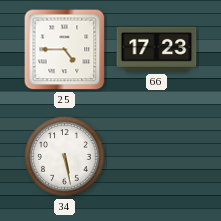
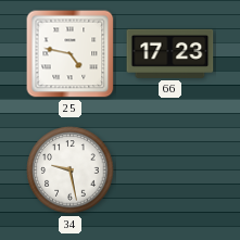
25: 4:45 -> 4:47
34: 5:28 -> 9:28
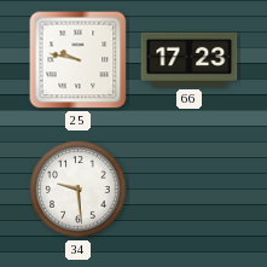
25: 4:47 -> 9:47
34: 9:28 -> 9:29
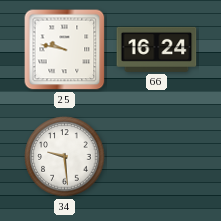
66: 17:23 -> 16:24
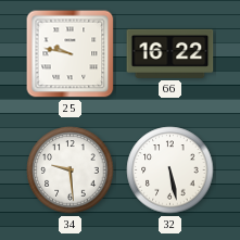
66: 16:24 -> 16:22
32: none -> 5:28
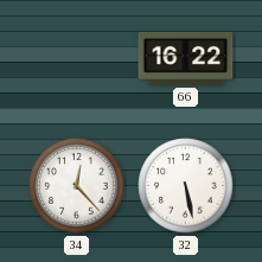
25: 9:47 -> none
34: 9:29 -> 12:23
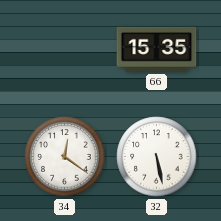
66: 16:22 -> 15:35
34: 12:23 -> 12:21
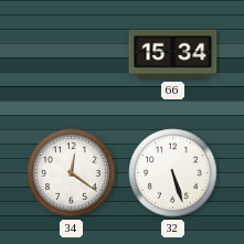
66: 15:35 -> 15:34
32: 5:28 -> 5:27
